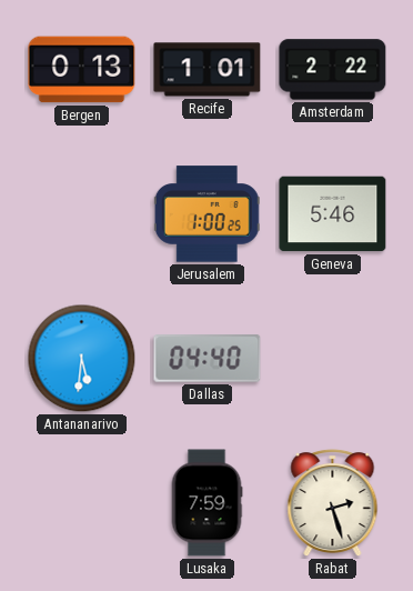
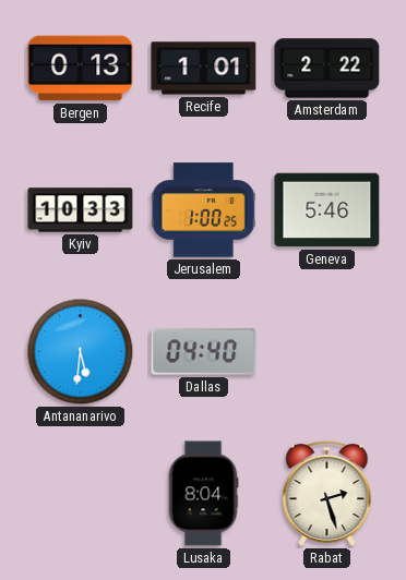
Kyiv: none -> 10:33
Lusaka: 7:59 -> 8:04
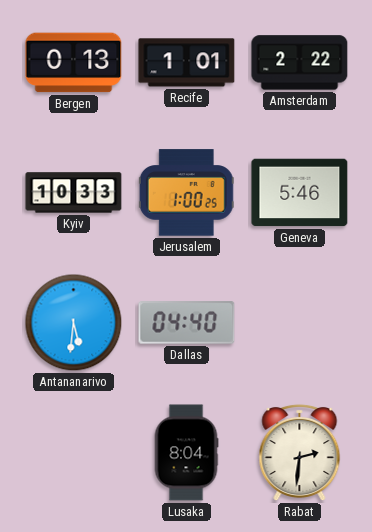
Rabat: 2:27 -> 2:31
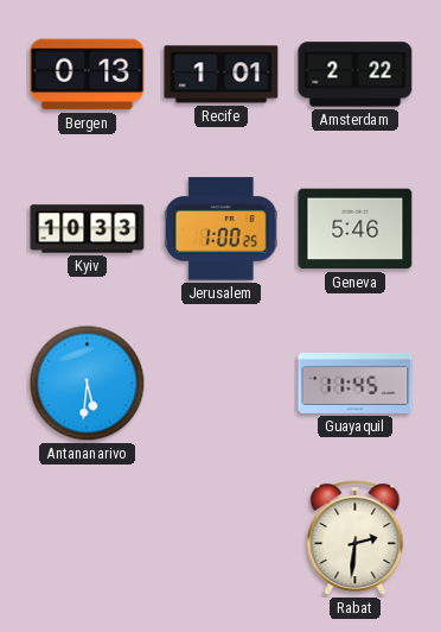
Dallas: 04:40 -> none
Guayaquil: none -> 11:45
Lusaka: 8:04 -> none
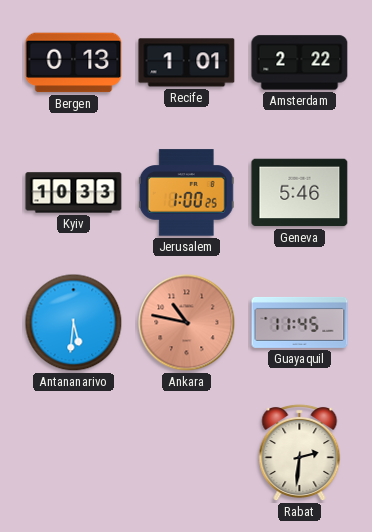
Ankara: none -> 10:47
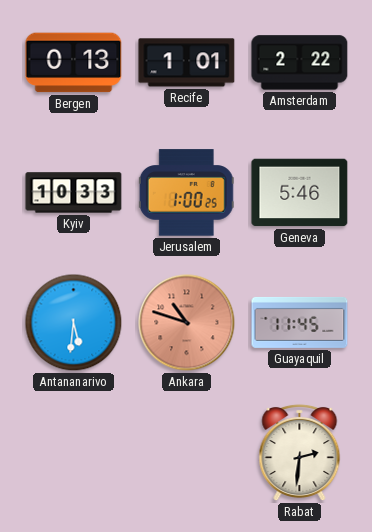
Ankara: 10:47 -> 10:48
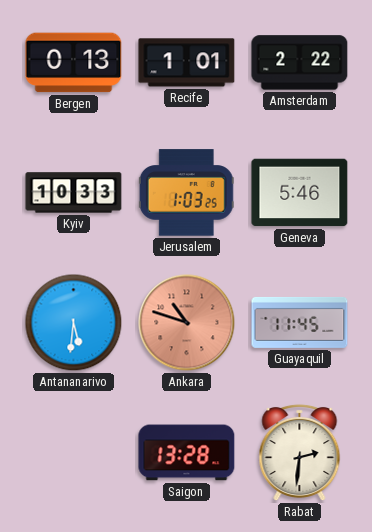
Jerusalem: 1:00 -> 1:03
Saigon: none -> 13:28
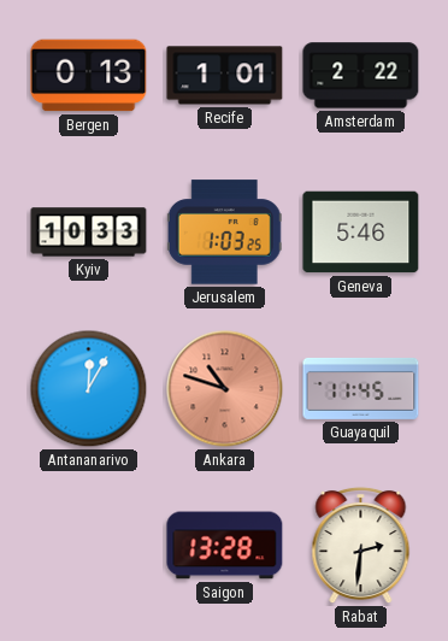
Antananarivo: 5:31 -> 12:05
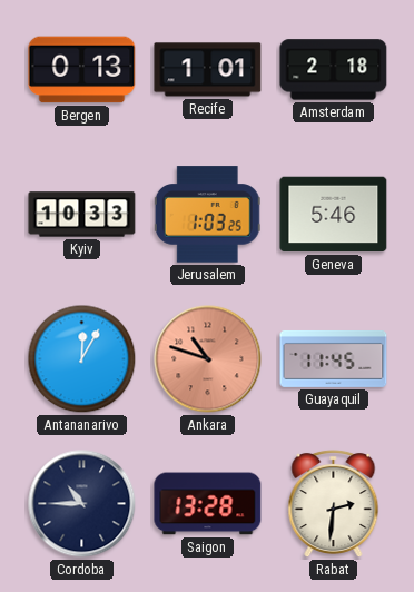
Amsterdam: 2:22 -> 2:18
Cordoba: none -> 10:45
